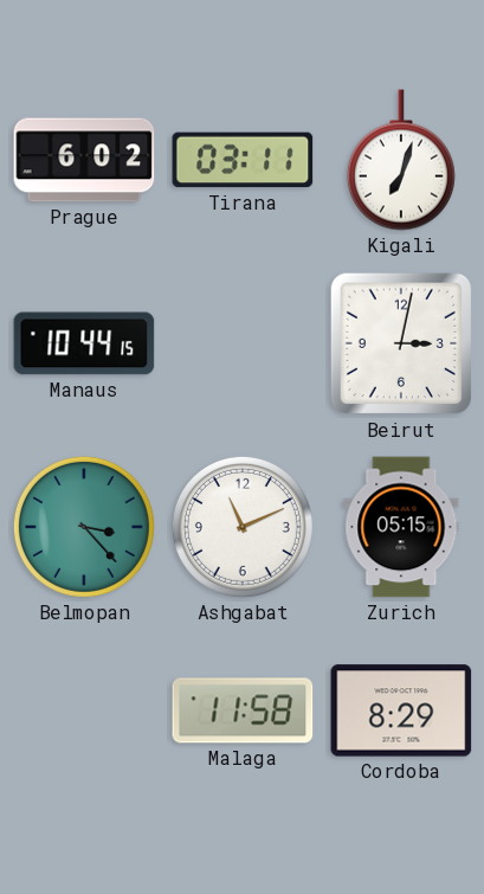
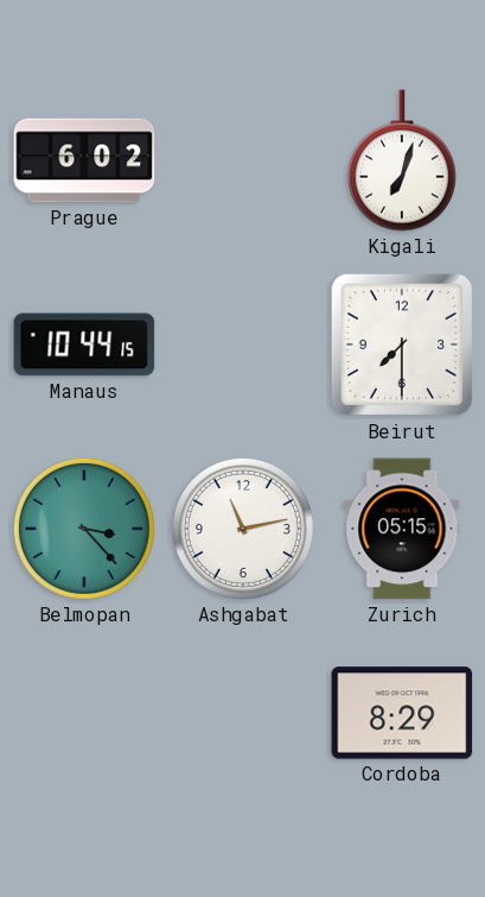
Tirana: 03:11 -> none
Beirut: 3:02 -> 7:30
Ashgabat: 11:11 -> 11:13
Malaga: 11:58 -> none
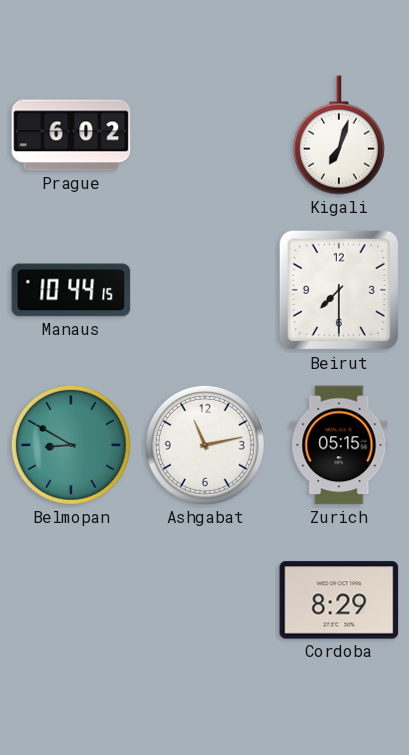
Belmopan: 3:23 -> 8:50
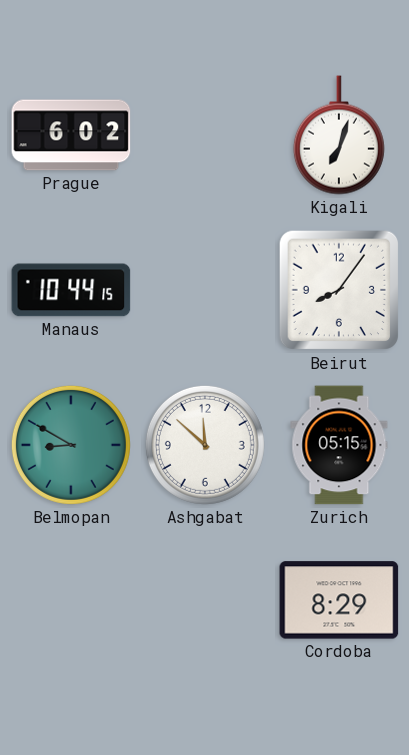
Beirut: 7:30 -> 8:06
Ashgabat: 11:13 -> 11:52
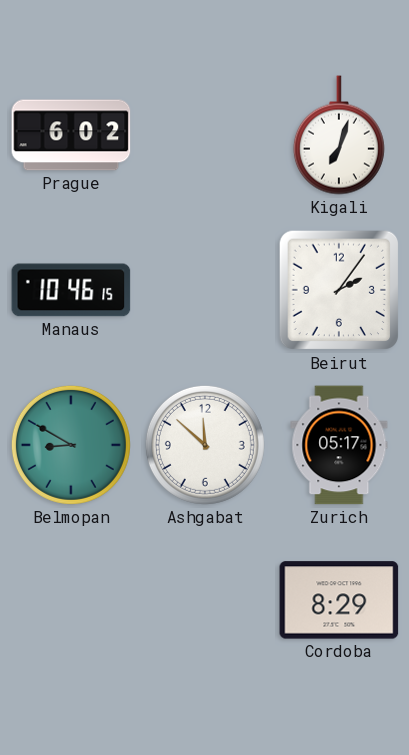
Manaus: 10:44 -> 10:46
Beirut: 8:06 -> 2:06
Zurich: 05:15 -> 05:17
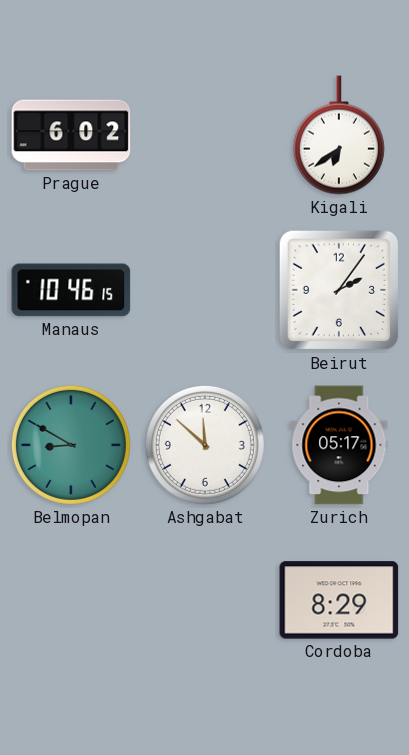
Kigali: 7:03 -> 6:39
